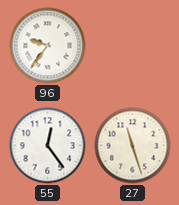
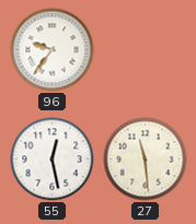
55: 12:24 -> 12:28
27: 11:27 -> 11:29
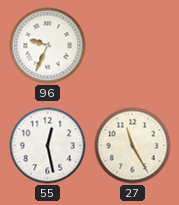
96: 9:36 -> 9:34
27: 11:29 -> 11:25
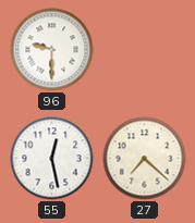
96: 9:34 -> 9:30
27: 11:25 -> 7:22
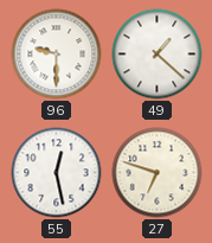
49: none -> 1:22
27: 7:22 -> 6:48
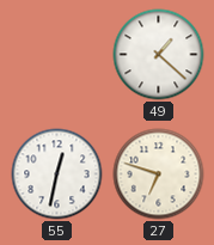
96: 9:30 -> none
55: 12:28 -> 12:32
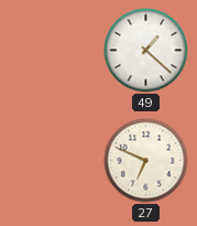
55: 12:32 -> none
27: 6:48 -> 6:49
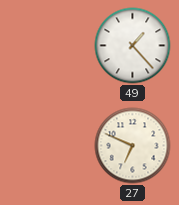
49: 1:22 -> 1:23
